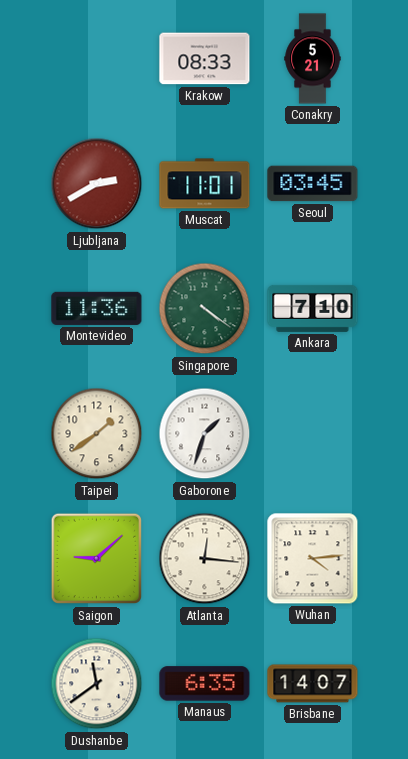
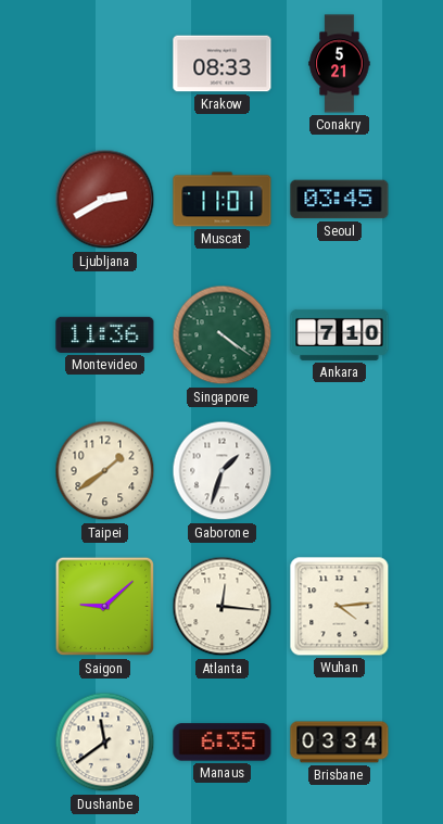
Brisbane: 14:07 -> 03:34
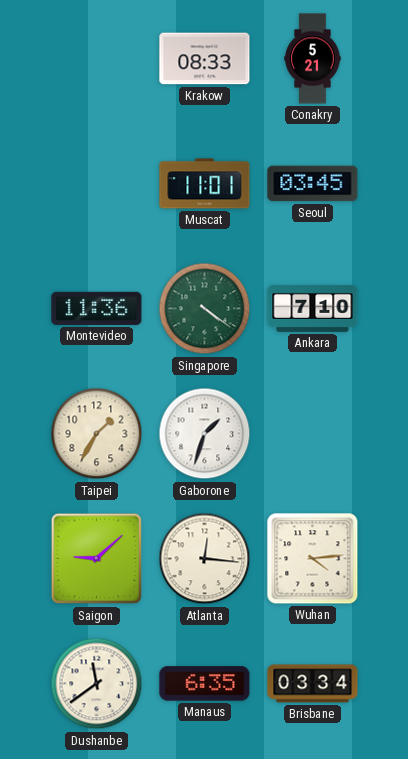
Ljubljana: 2:40 -> none
Taipei: 1:39 -> 1:35
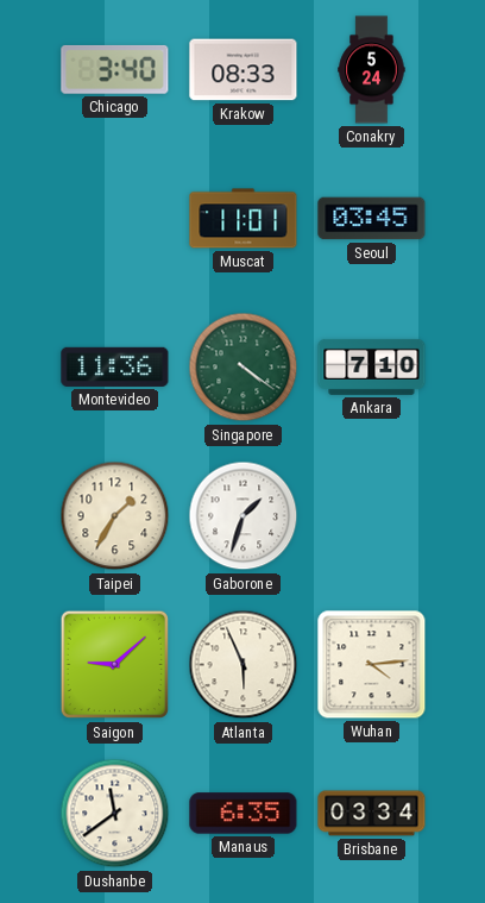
Chicago: none -> 3:40
Conakry: 5:21 -> 5:24
Atlanta: 12:16 -> 5:56
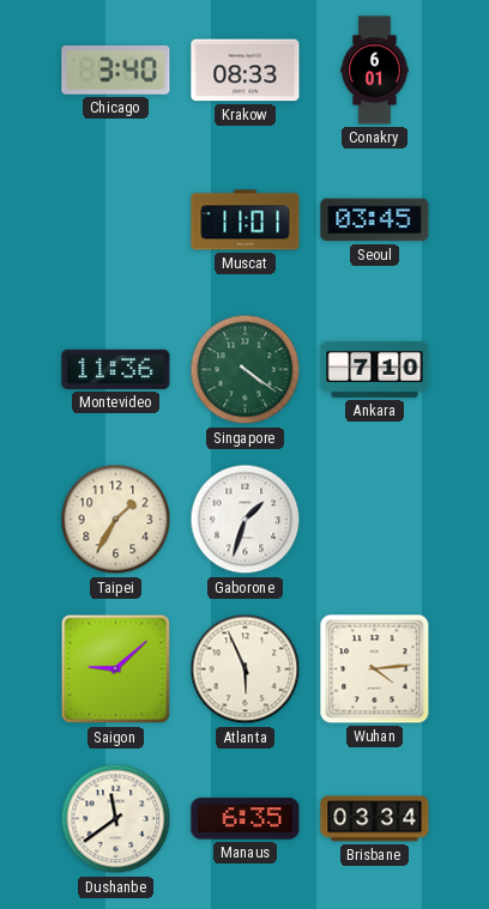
Conakry: 5:24 -> 6:01
